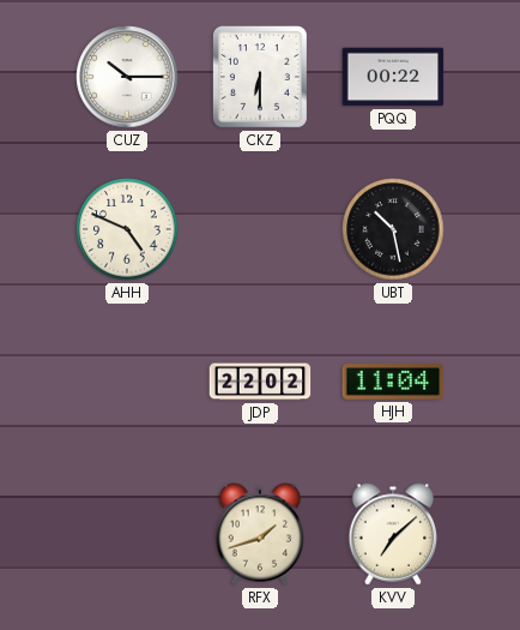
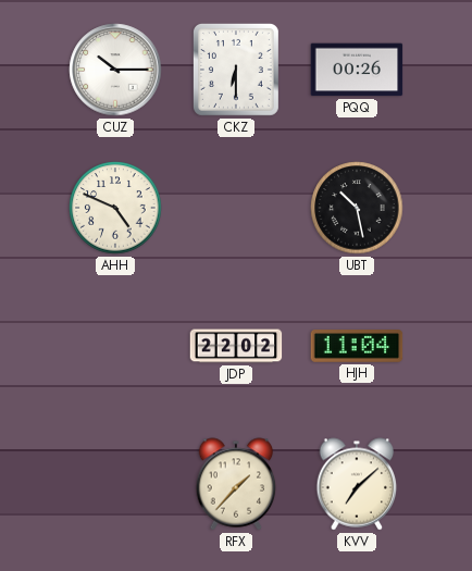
PQQ: 00:22 -> 00:26
RFX: 1:42 -> 1:37
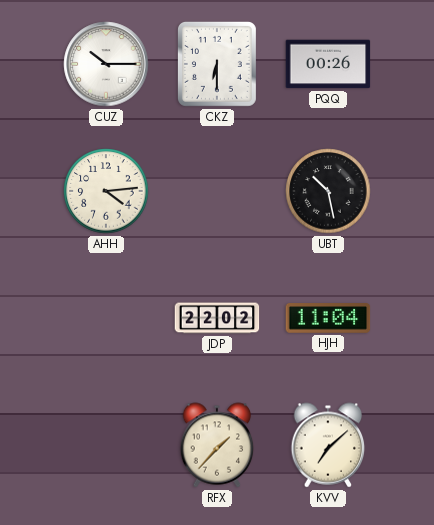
AHH: 4:49 -> 4:14
